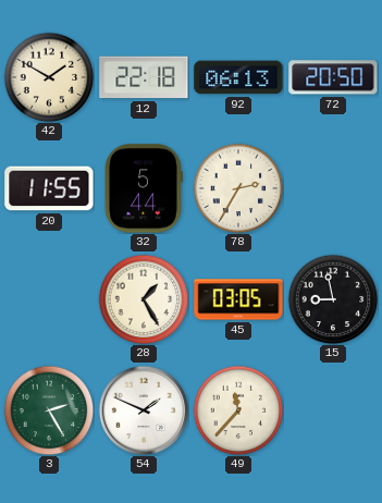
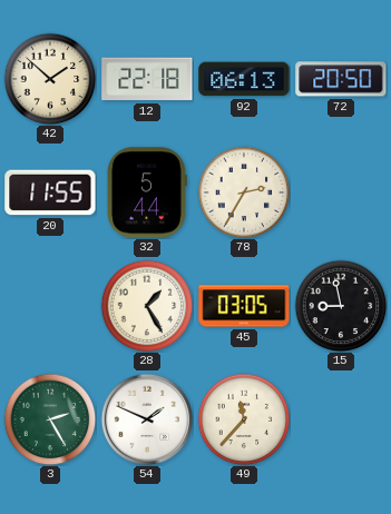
42: 1:50 -> 1:52
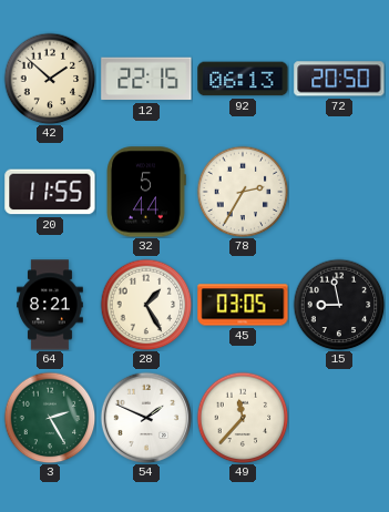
12: 22:18 -> 22:15
64: none -> 8:21
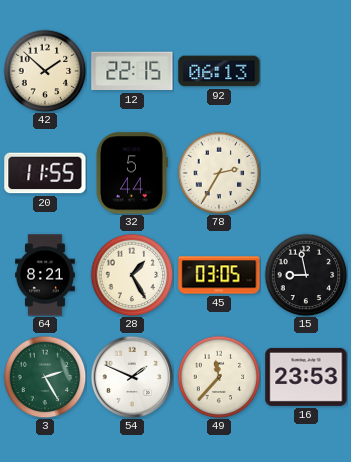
72: 20:50 -> none
16: none -> 23:53
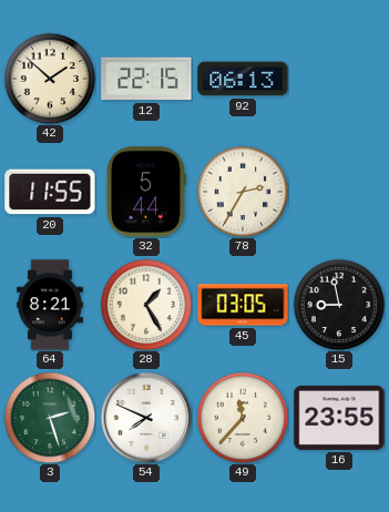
3: 2:25 -> 2:27
54: 1:49 -> 7:49
16: 23:53 -> 23:55
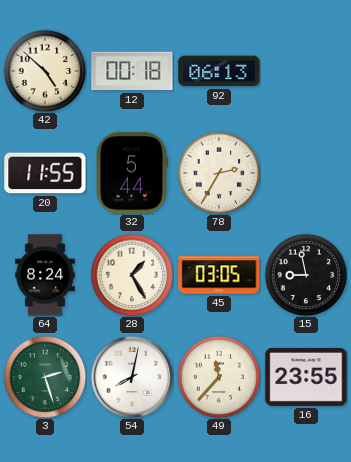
42: 1:52 -> 4:52
12: 22:15 -> 00:18
64: 8:21 -> 8:24
54: 7:49 -> 8:02
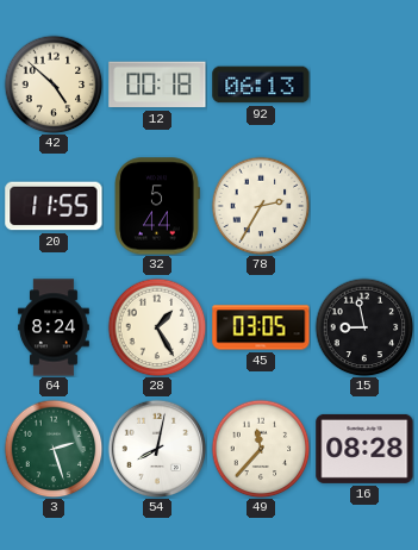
16: 23:55 -> 08:28
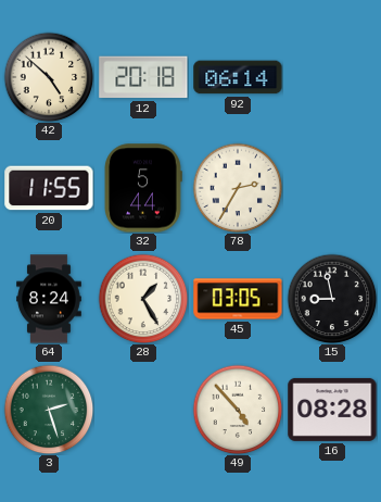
12: 00:18 -> 20:18
92: 06:13 -> 06:14
54: 8:02 -> none
49: 11:37 -> 4:53
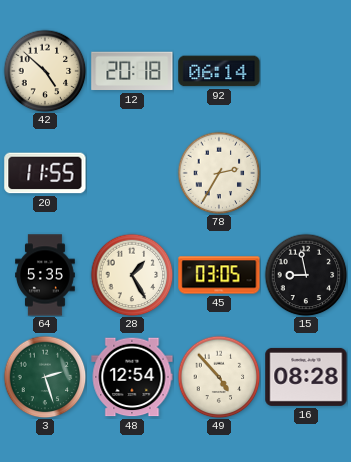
32: 5:44 -> none
64: 8:24 -> 5:35
48: none -> 12:54
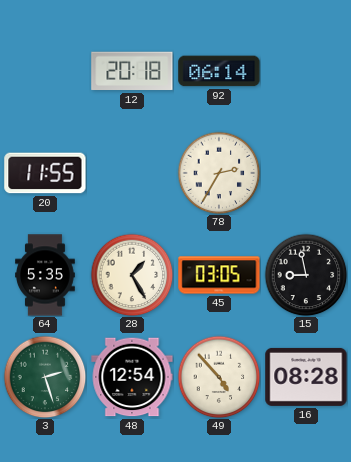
42: 4:52 -> none
